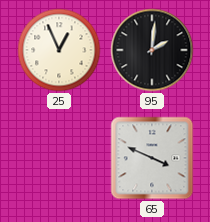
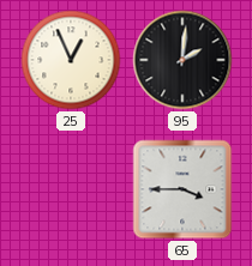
65: 3:49 -> 3:45
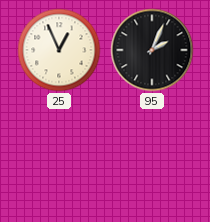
95: 2:01 -> 2:04
65: 3:45 -> none
